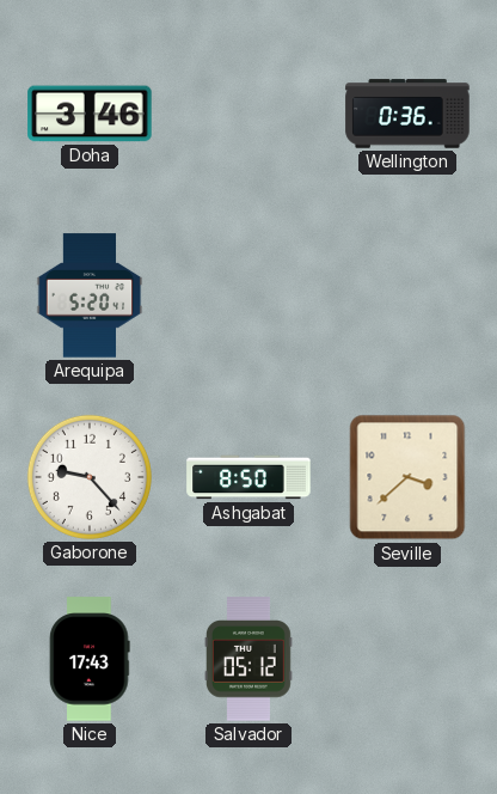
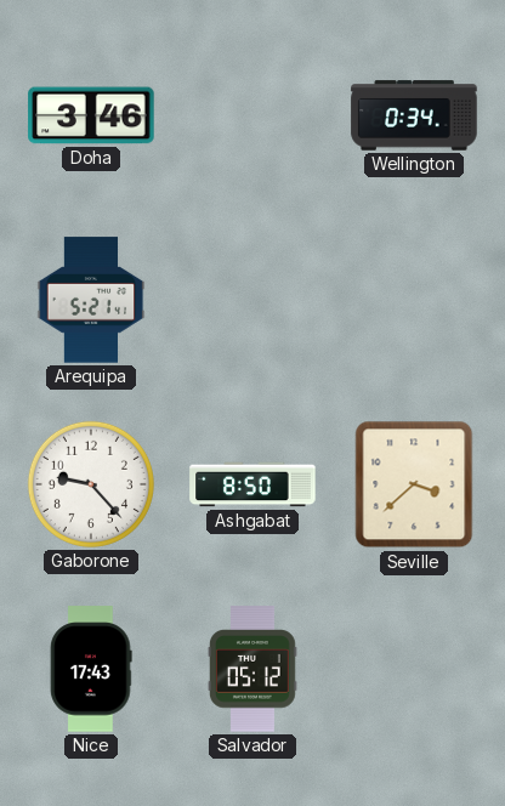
Wellington: 0:36 -> 0:34
Arequipa: 5:20 -> 5:21
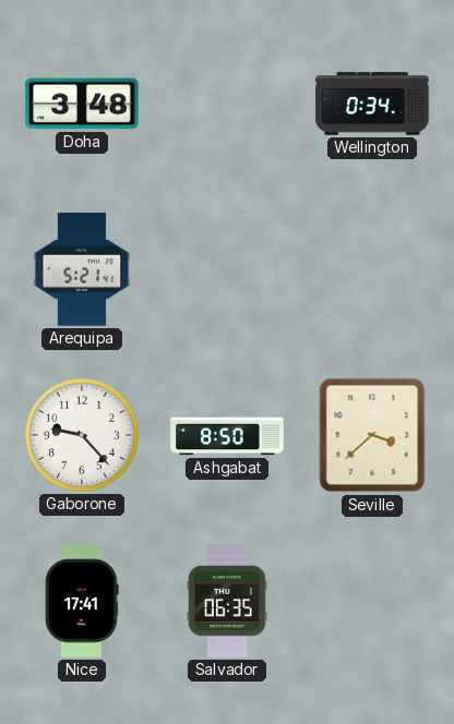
Doha: 3:46 -> 3:48
Nice: 17:43 -> 17:41
Salvador: 05:12 -> 06:35
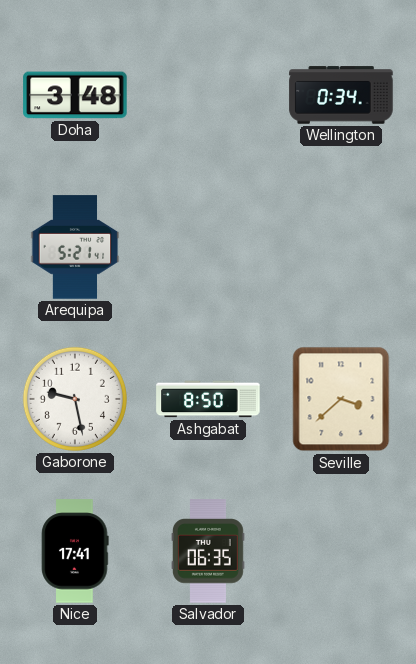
Gaborone: 9:23 -> 9:28
